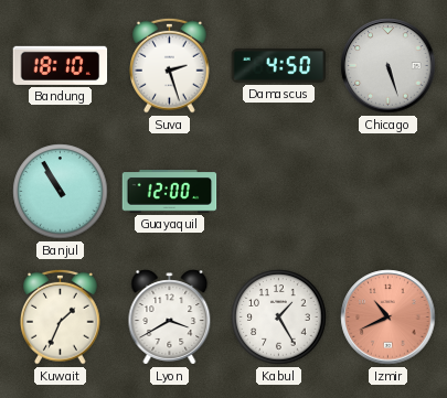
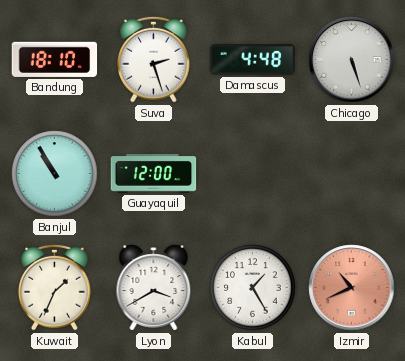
Damascus: 4:50 -> 4:48
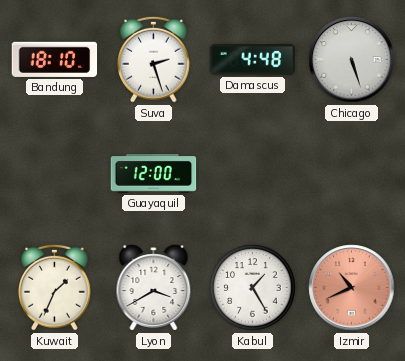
Banjul: 10:55 -> none
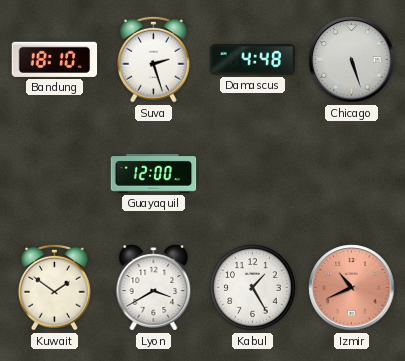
Kuwait: 1:34 -> 1:51
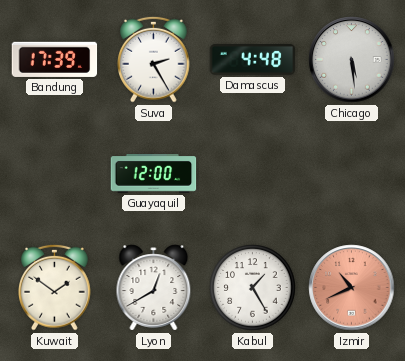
Bandung: 18:10 -> 17:39
Suva: 2:27 -> 2:25
Chicago: 5:27 -> 5:29
Lyon: 3:40 -> 12:40
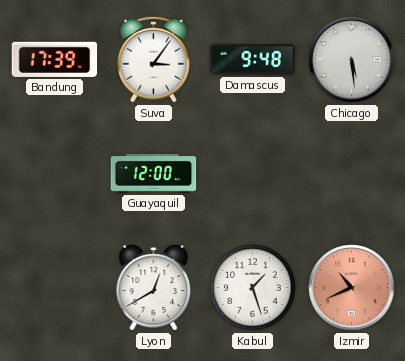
Suva: 2:25 -> 3:06
Damascus: 4:48 -> 9:48
Kuwait: 1:51 -> none
Kabul: 1:25 -> 1:27
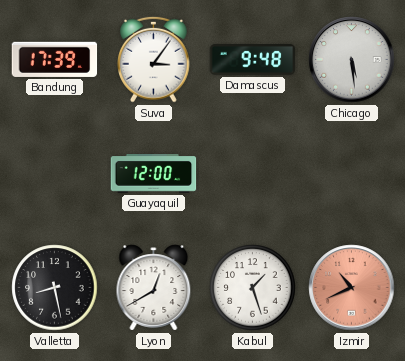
Valletta: none -> 8:28
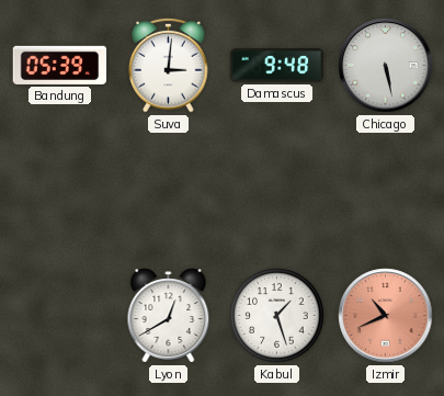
Bandung: 17:39 -> 05:39
Suva: 3:06 -> 3:01
Chicago: 5:29 -> 5:28
Guayaquil: 12:00 -> none
Valletta: 8:28 -> none
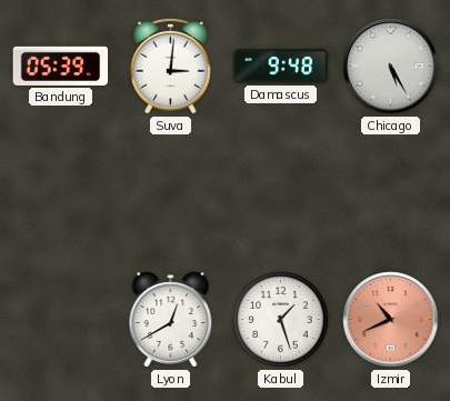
Chicago: 5:28 -> 5:25
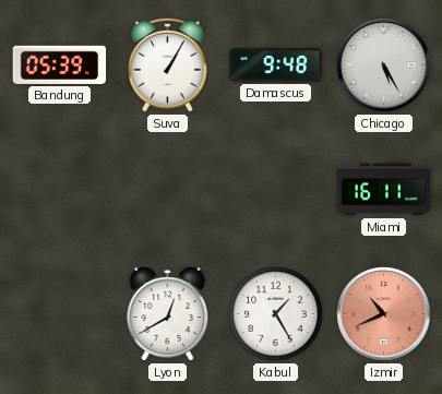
Suva: 3:01 -> 1:05
Miami: none -> 16:11
Kabul: 1:27 -> 1:25
